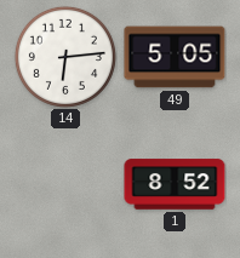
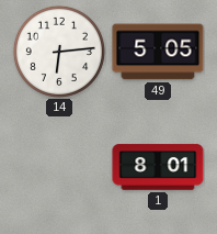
1: 8:52 -> 8:01
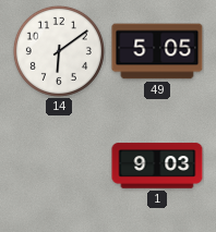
14: 6:14 -> 6:09
1: 8:01 -> 9:03
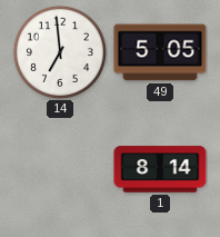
14: 6:09 -> 6:59
1: 9:03 -> 8:14
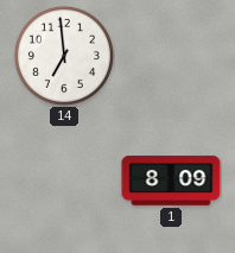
49: 5:05 -> none
1: 8:14 -> 8:09
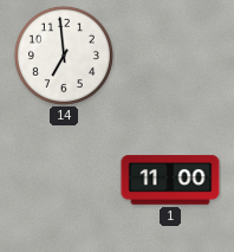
1: 8:09 -> 11:00
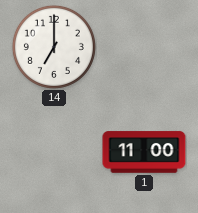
14: 6:59 -> 7:00
